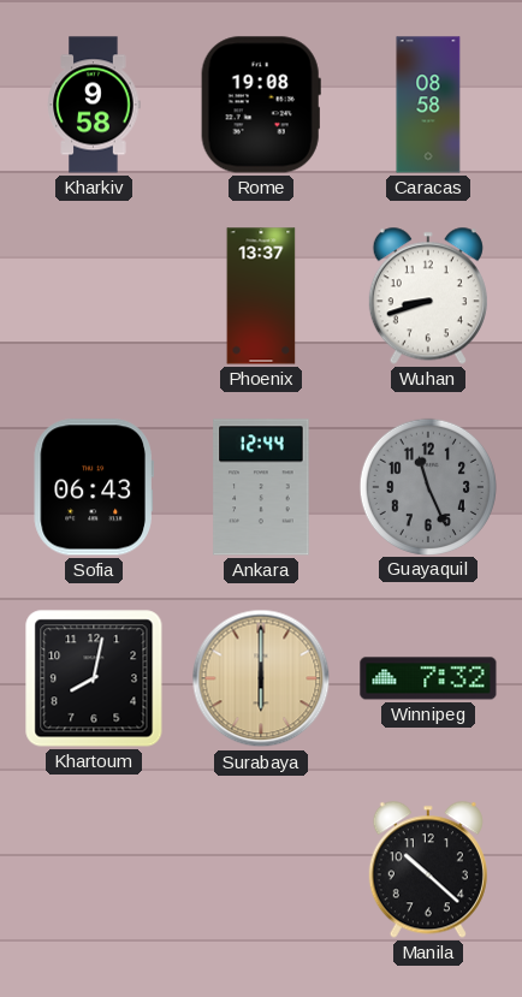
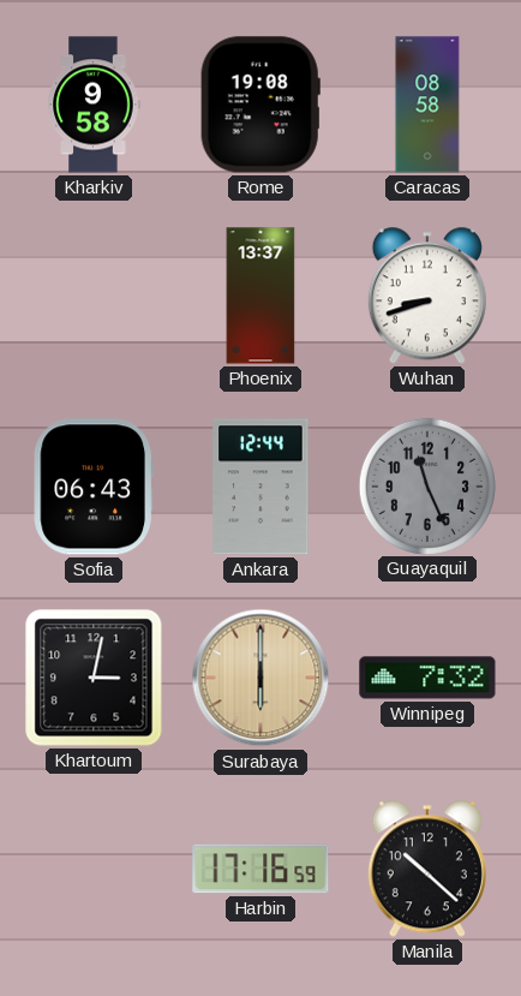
Khartoum: 8:02 -> 3:02
Harbin: none -> 17:16
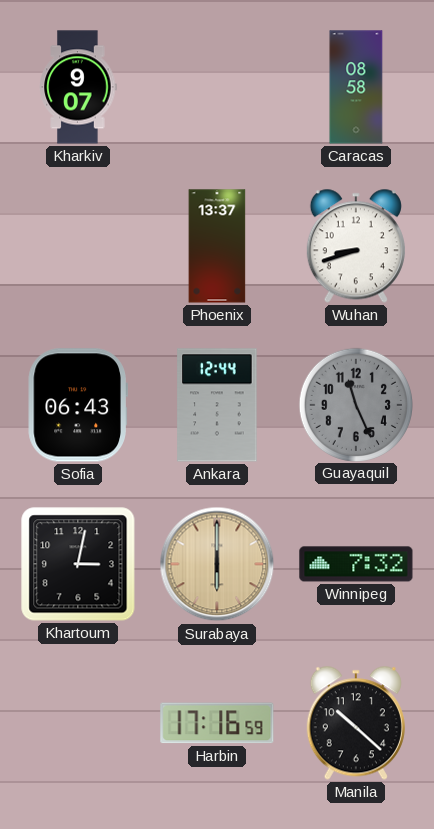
Kharkiv: 9:58 -> 9:07
Rome: 19:08 -> none
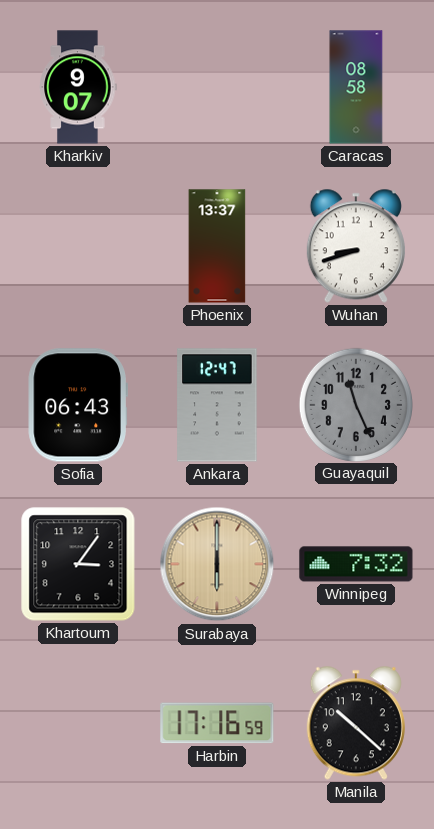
Ankara: 12:44 -> 12:47
Khartoum: 3:02 -> 3:06
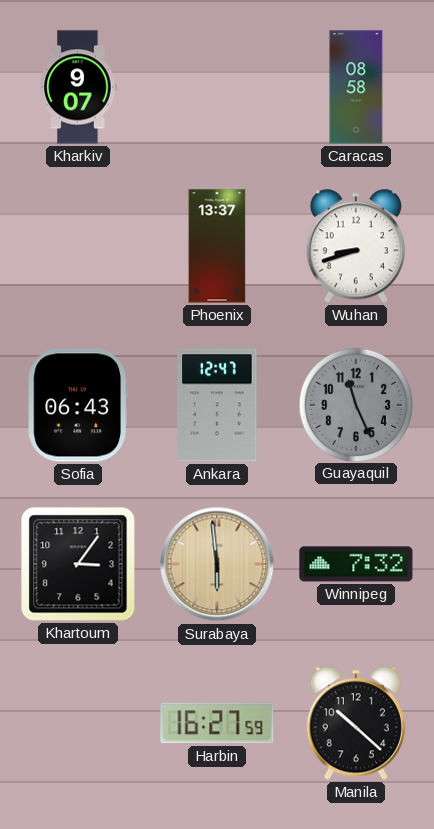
Surabaya: 6:00 -> 5:59
Harbin: 17:16 -> 16:27
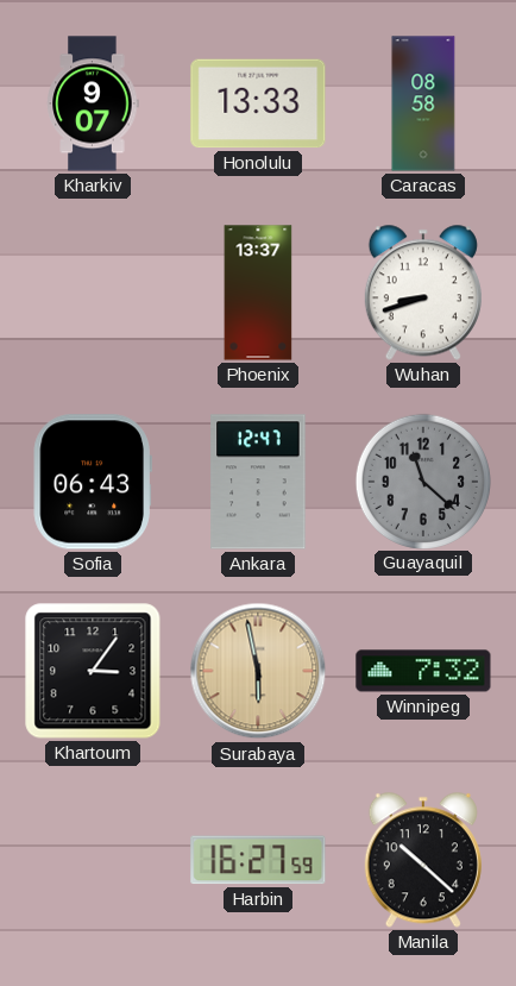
Honolulu: none -> 13:33
Guayaquil: 11:26 -> 11:22
Surabaya: 5:59 -> 5:58
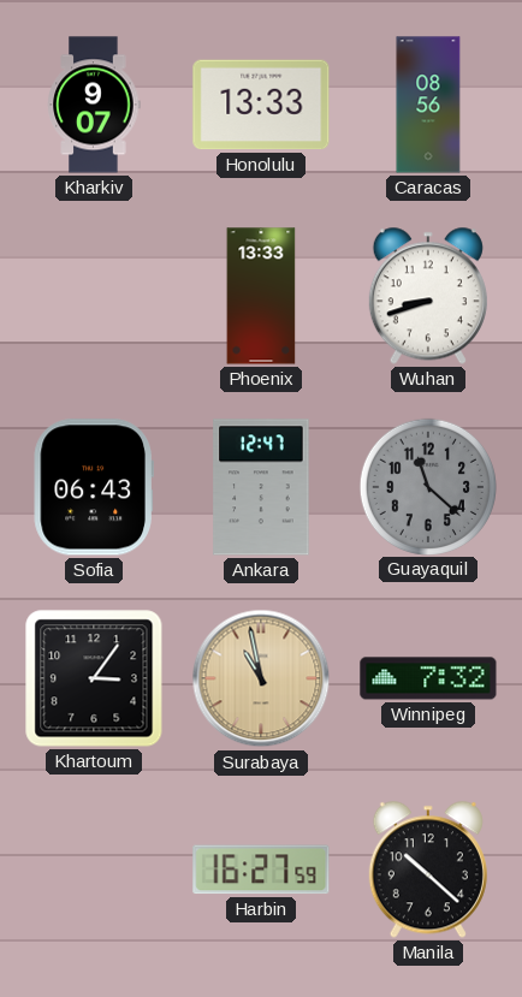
Caracas: 08:58 -> 08:56
Phoenix: 13:37 -> 13:33
Surabaya: 5:58 -> 10:58
